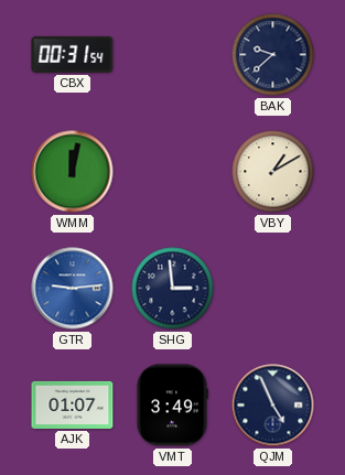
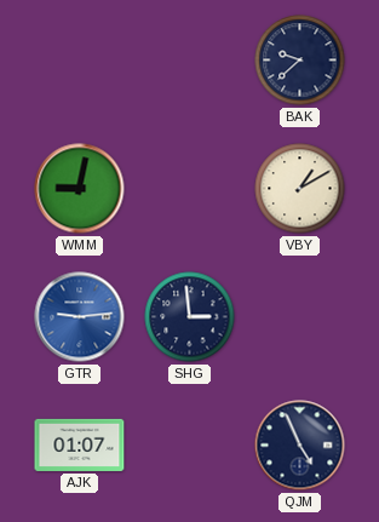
CBX: 00:31 -> none
WMM: 12:02 -> 9:02
VMT: 3:49 -> none
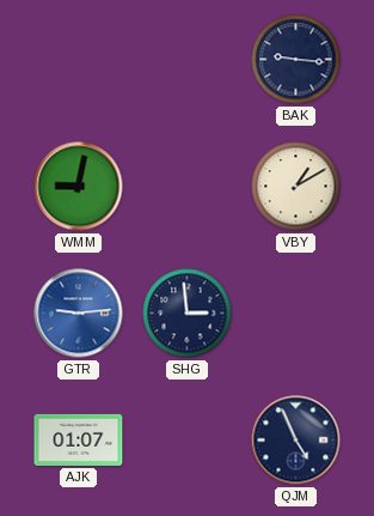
BAK: 9:38 -> 9:16
